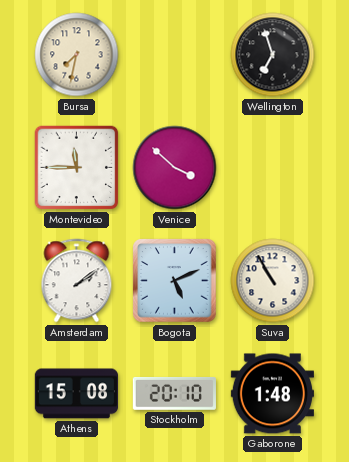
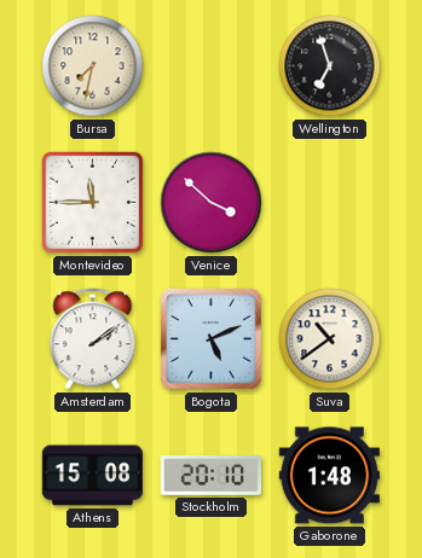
Suva: 10:55 -> 10:39
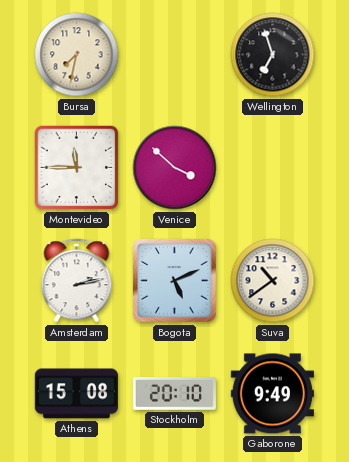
Amsterdam: 2:09 -> 2:13
Gaborone: 1:48 -> 9:49
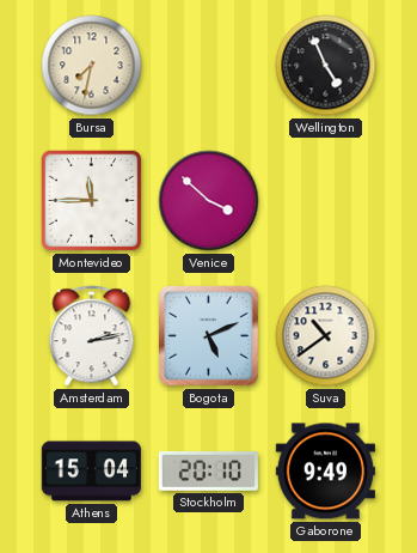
Wellington: 6:57 -> 4:56
Athens: 15:08 -> 15:04
